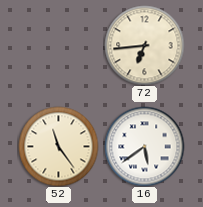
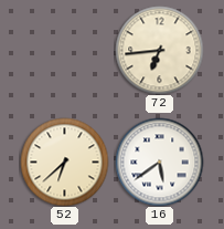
52: 11:24 -> 6:38
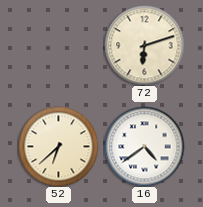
72: 6:44 -> 6:12
16: 5:39 -> 4:39
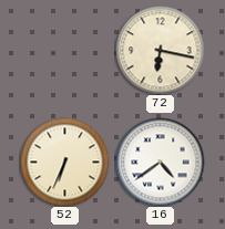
72: 6:12 -> 6:17
52: 6:38 -> 6:34
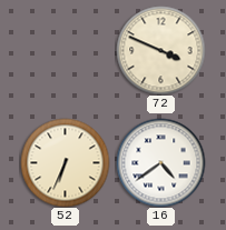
72: 6:17 -> 3:49
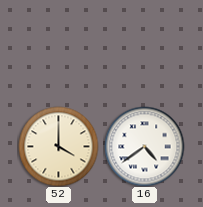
72: 3:49 -> none
52: 6:34 -> 4:00
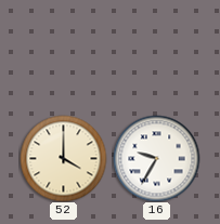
16: 4:39 -> 9:35
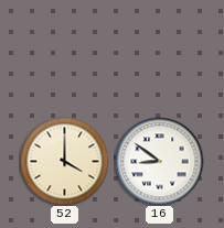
16: 9:35 -> 8:51
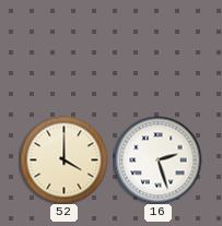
16: 8:51 -> 2:27
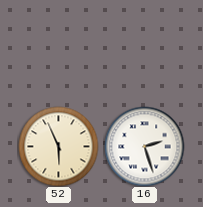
52: 4:00 -> 5:56
